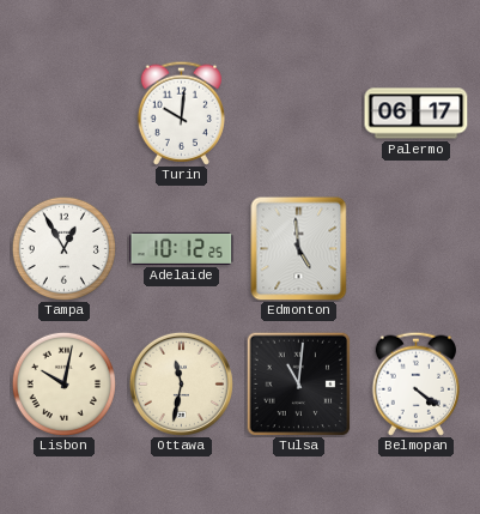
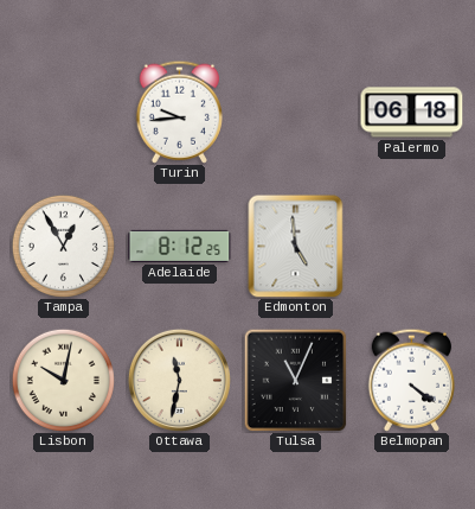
Turin: 10:01 -> 9:44
Palermo: 06:17 -> 06:18
Adelaide: 10:12 -> 8:12
Tulsa: 11:01 -> 11:04
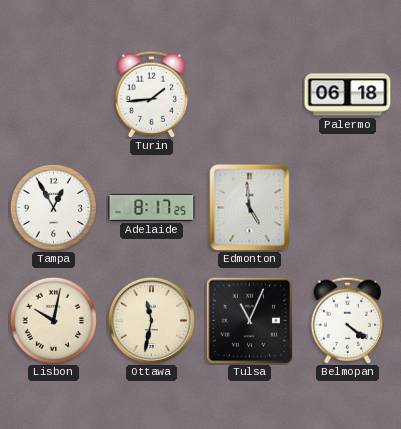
Turin: 9:44 -> 1:44
Adelaide: 8:12 -> 8:17
